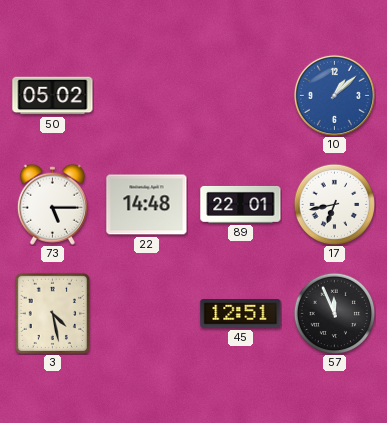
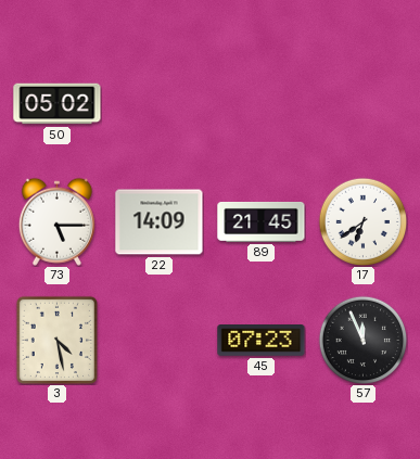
10: 1:08 -> none
22: 14:48 -> 14:09
89: 22:01 -> 21:45
17: 6:43 -> 6:39
45: 12:51 -> 07:23
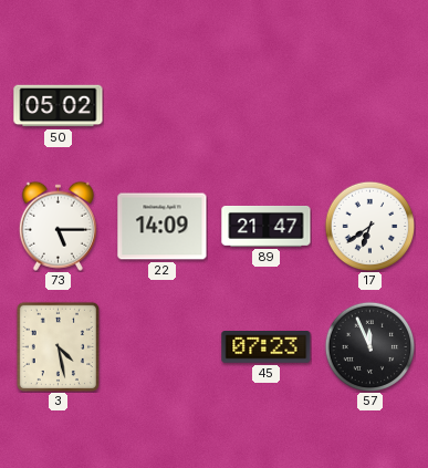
89: 21:45 -> 21:47
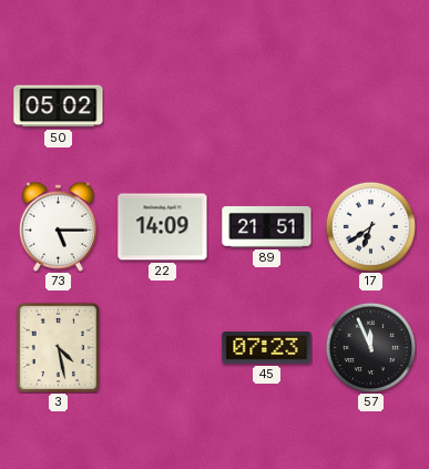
89: 21:47 -> 21:51
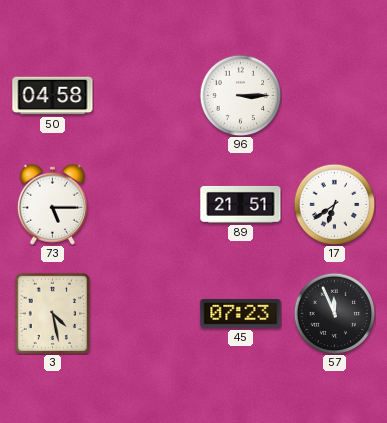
50: 05:02 -> 04:58
96: none -> 3:15
22: 14:09 -> none
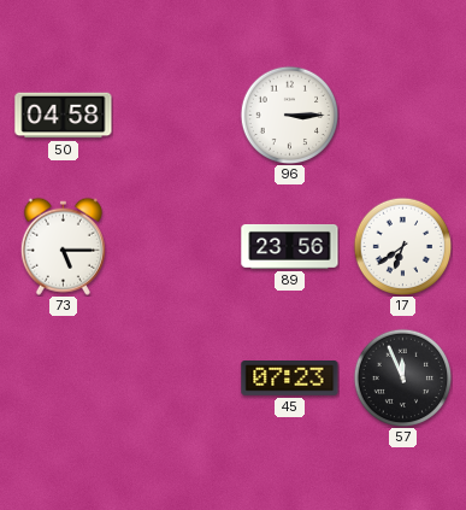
89: 21:51 -> 23:56
3: 4:28 -> none
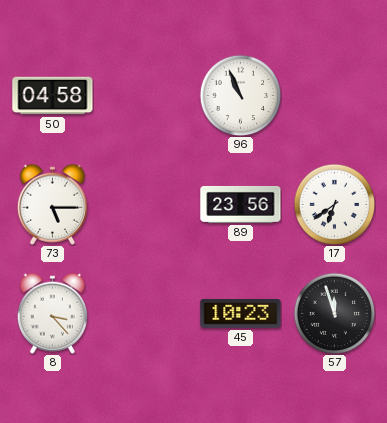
96: 3:15 -> 10:56
8: none -> 3:23
45: 07:23 -> 10:23
57: 11:56 -> 11:57
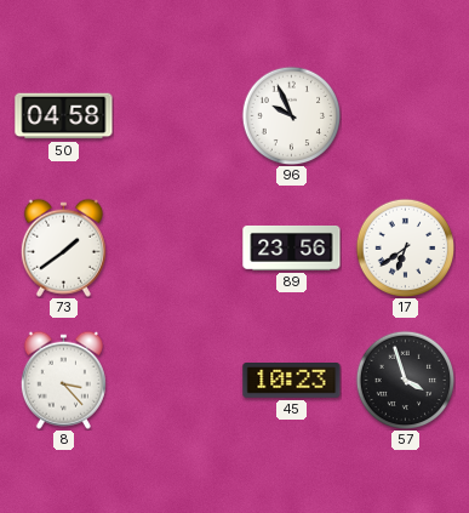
96: 10:56 -> 9:56
73: 5:15 -> 1:39
57: 11:57 -> 3:57
